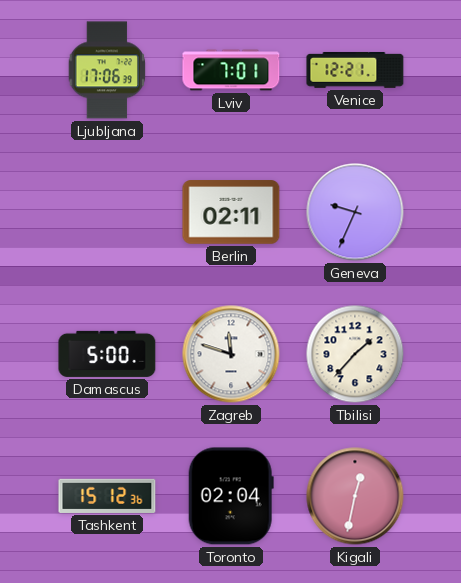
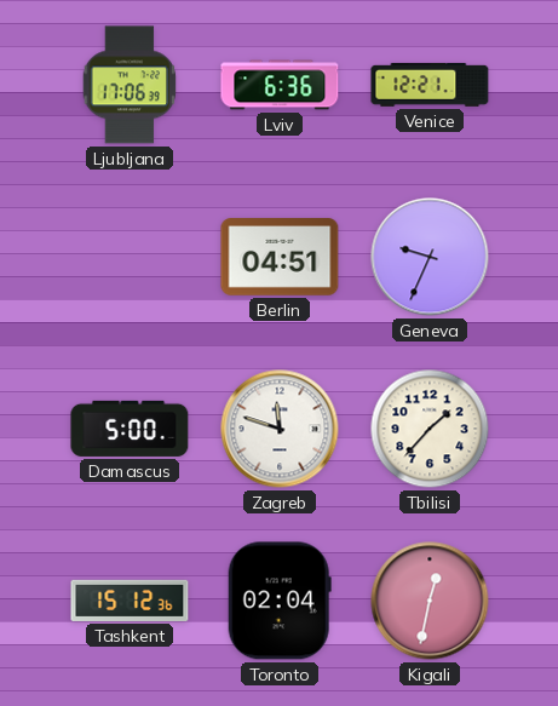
Lviv: 7:01 -> 6:36
Berlin: 02:11 -> 04:51
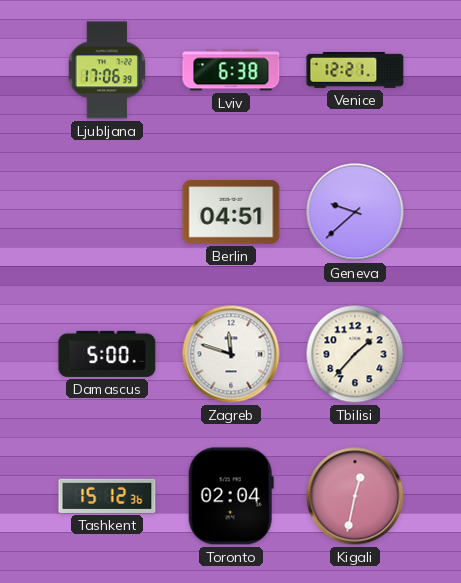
Lviv: 6:36 -> 6:38
Geneva: 9:34 -> 9:38
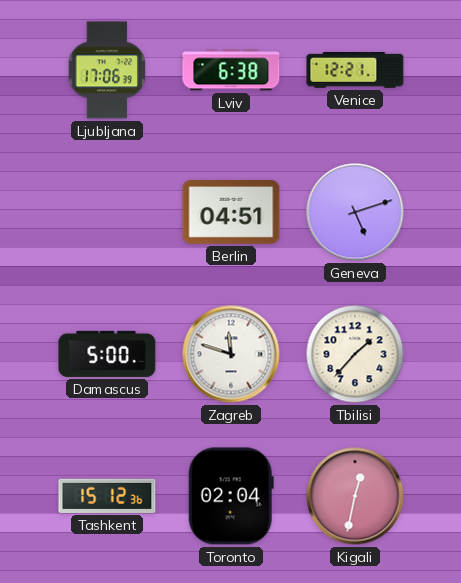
Geneva: 9:38 -> 5:12
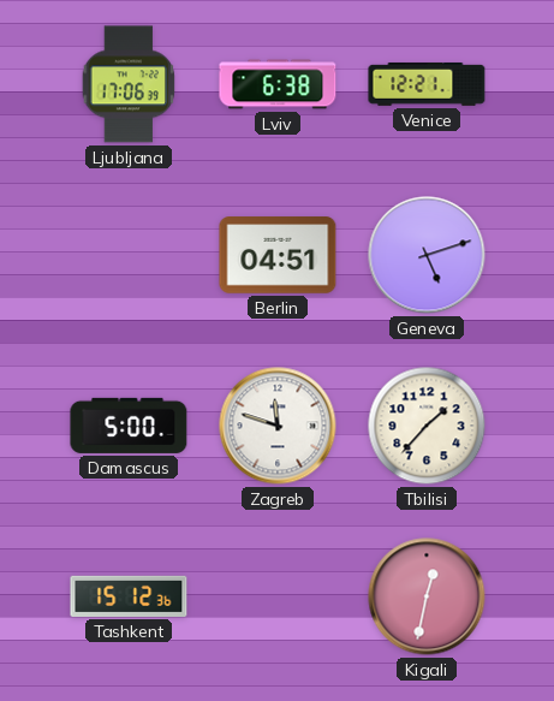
Toronto: 02:04 -> none
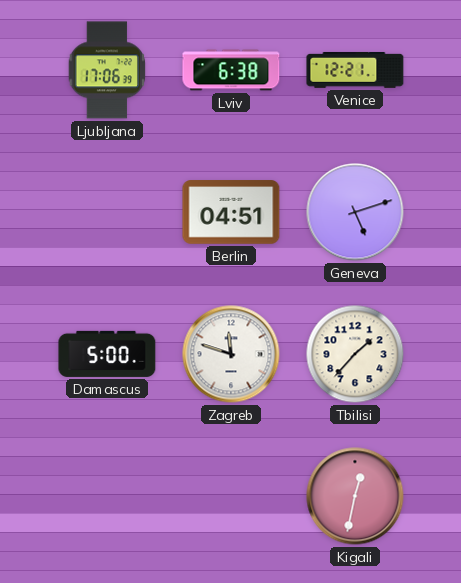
Tashkent: 15:12 -> none
